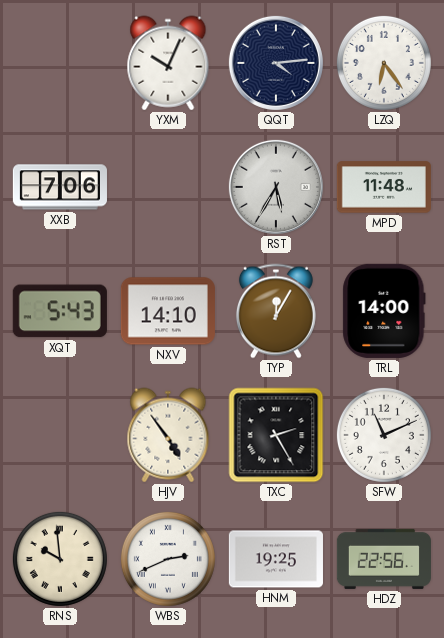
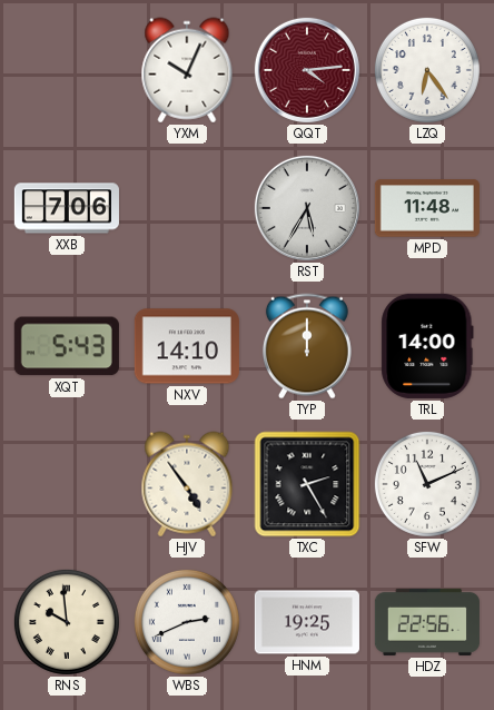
QQT dial: navy -> burgundy
TYP: 12:05 -> 12:00
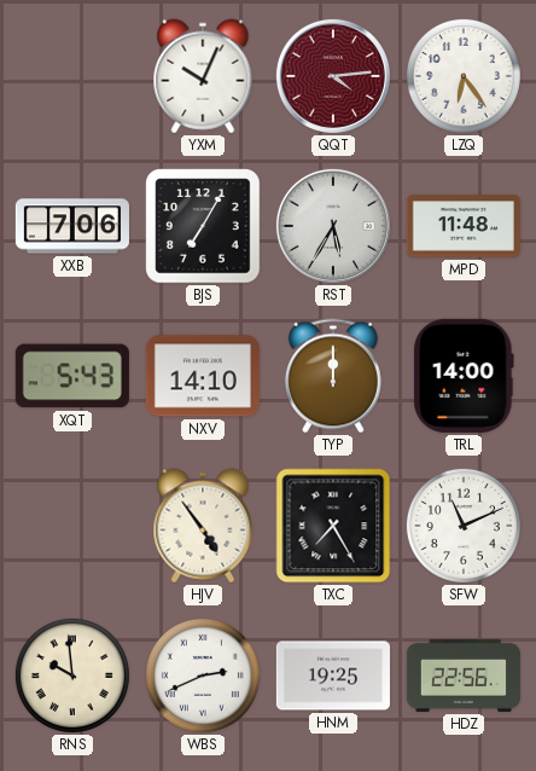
BJS: none -> 7:05
TXC: 2:25 -> 7:25
